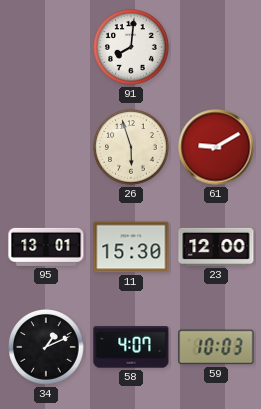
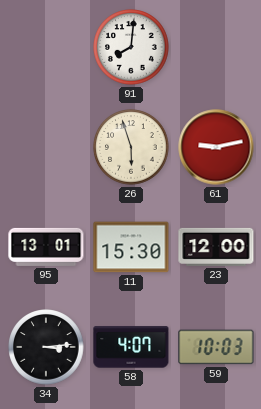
61: 9:10 -> 9:13
34: 1:11 -> 3:14
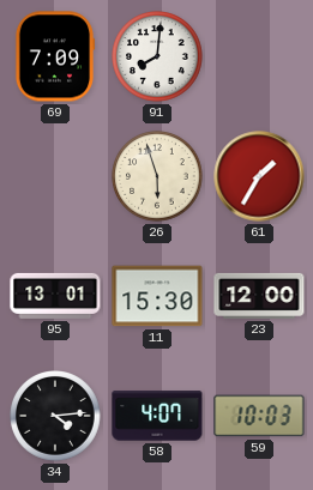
69: none -> 7:09
61: 9:13 -> 1:35
34: 3:14 -> 4:14
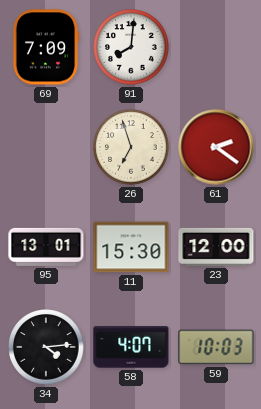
26: 5:57 -> 6:57
61: 1:35 -> 2:21
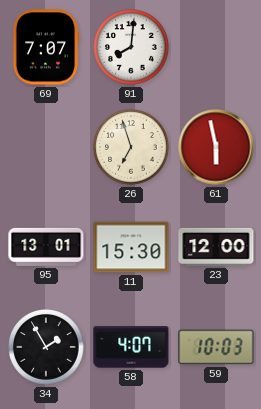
69: 7:09 -> 7:07
61: 2:21 -> 5:58
34: 4:14 -> 1:55
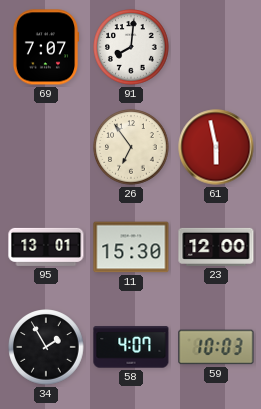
26: 6:57 -> 6:54
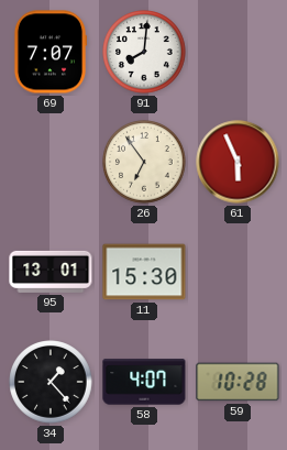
61: 5:58 -> 5:56
23: 12:00 -> none
34: 1:55 -> 1:23
59: 10:03 -> 10:28
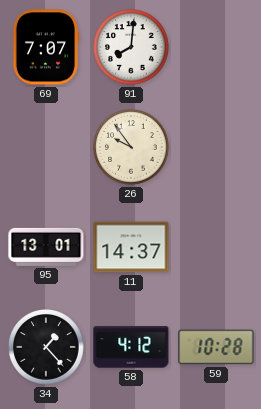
26: 6:54 -> 9:54
61: 5:56 -> none
11: 15:30 -> 14:37
58: 4:07 -> 4:12
